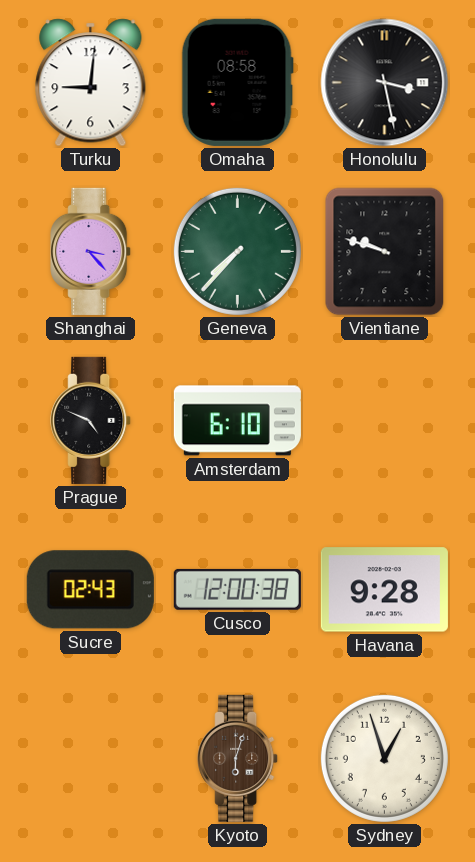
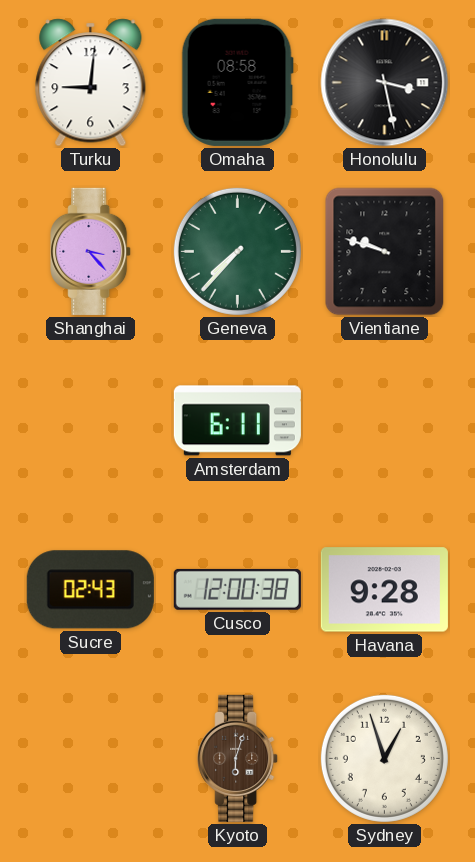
Prague: 4:49 -> none
Amsterdam: 6:10 -> 6:11
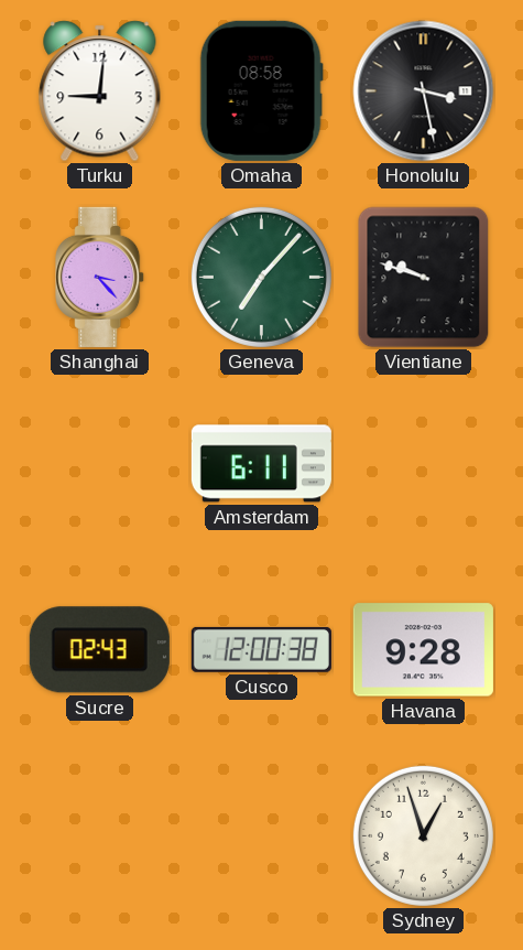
Geneva: 7:37 -> 7:07
Kyoto: 6:03 -> none
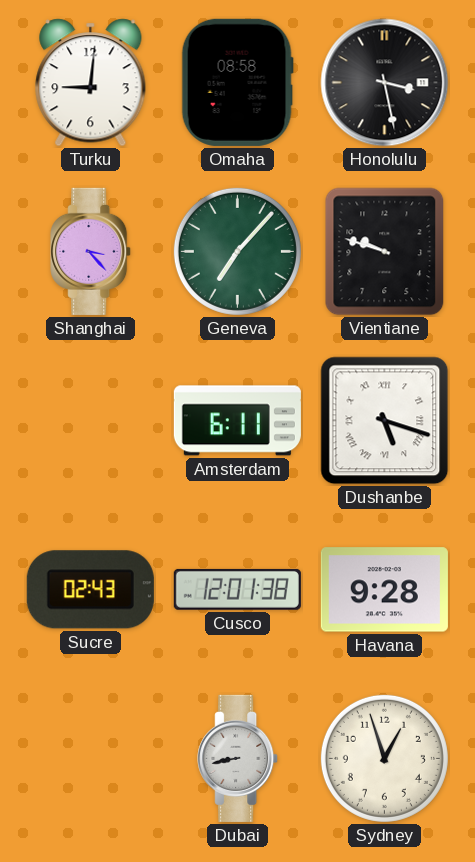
Dushanbe: none -> 5:18
Cusco: 12:00 -> 12:01
Dubai: none -> 8:43
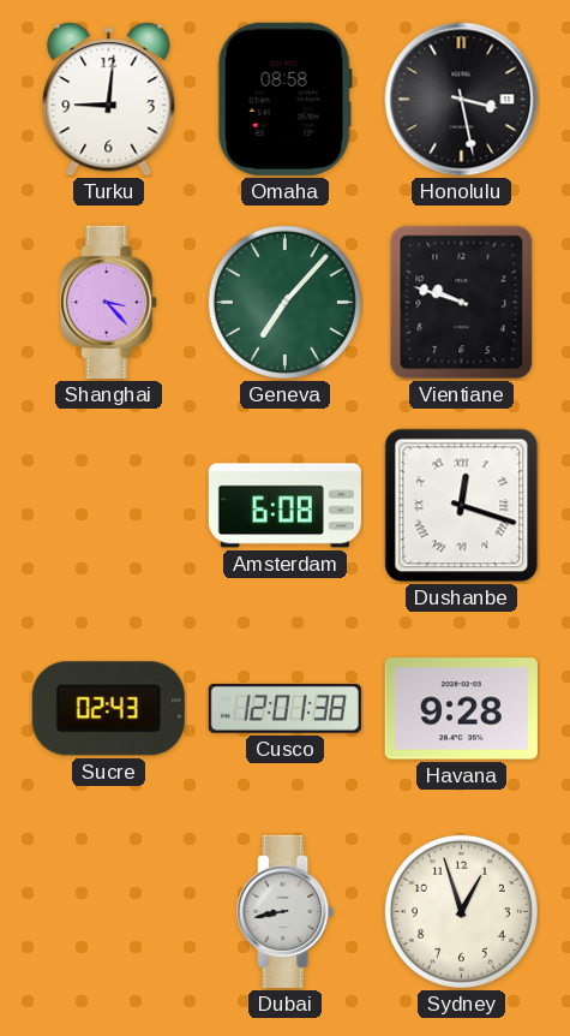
Amsterdam: 6:11 -> 6:08
Dushanbe: 5:18 -> 12:18
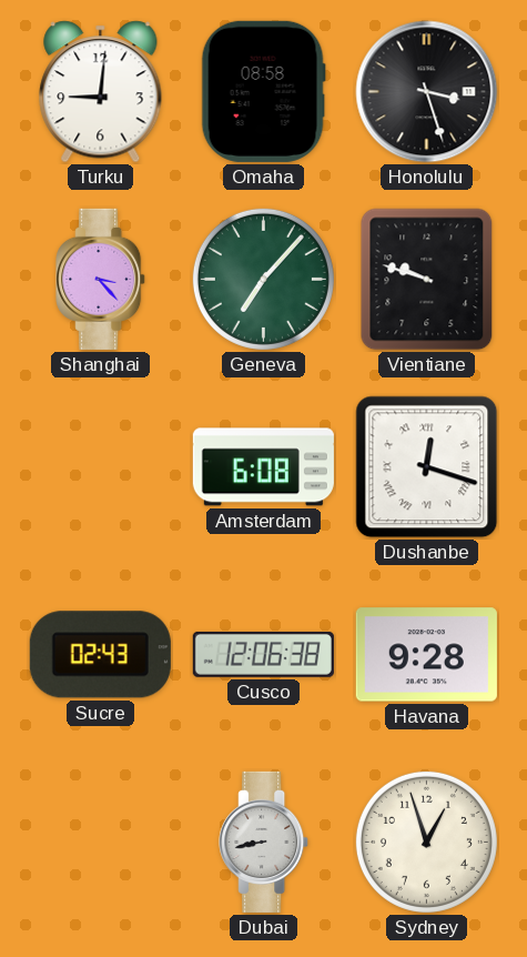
Honolulu: 3:28 -> 3:27
Cusco: 12:01 -> 12:06
